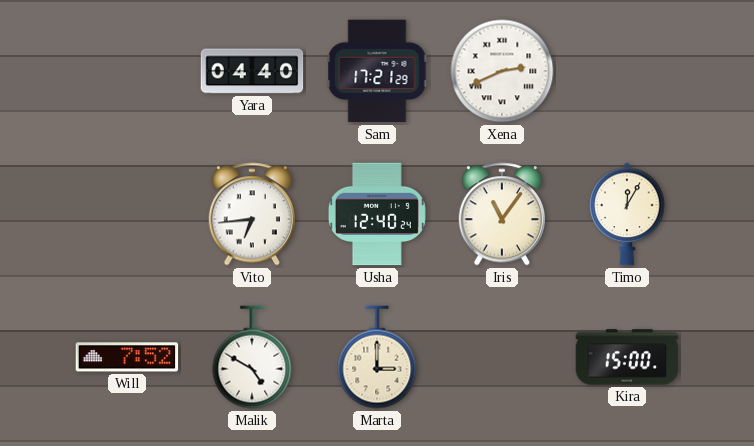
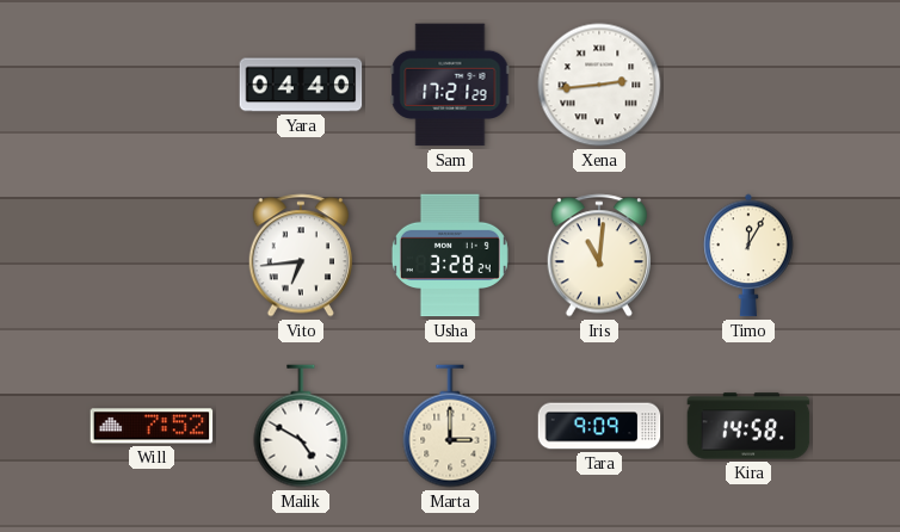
Xena: 2:41 -> 2:44
Usha: 12:40 -> 3:28
Iris: 11:06 -> 11:01
Tara: none -> 9:09
Kira: 15:00 -> 14:58
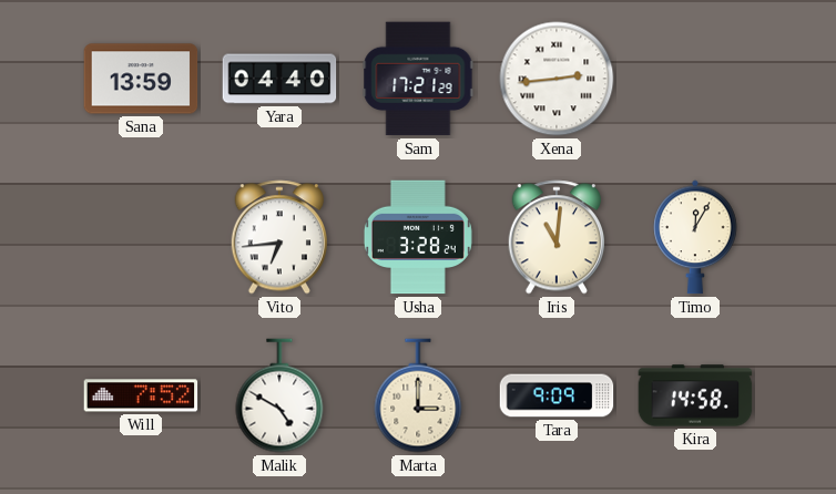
Sana: none -> 13:59
